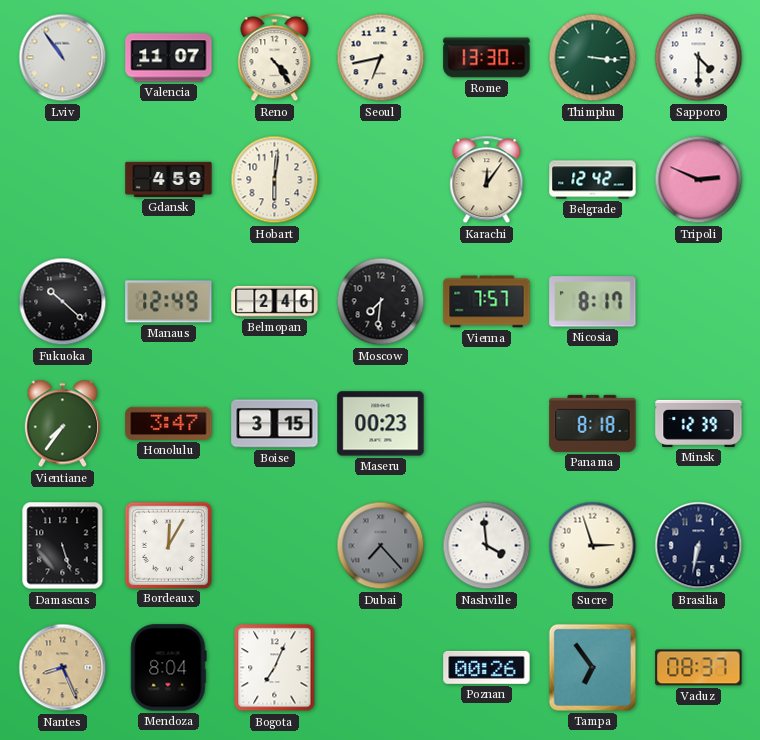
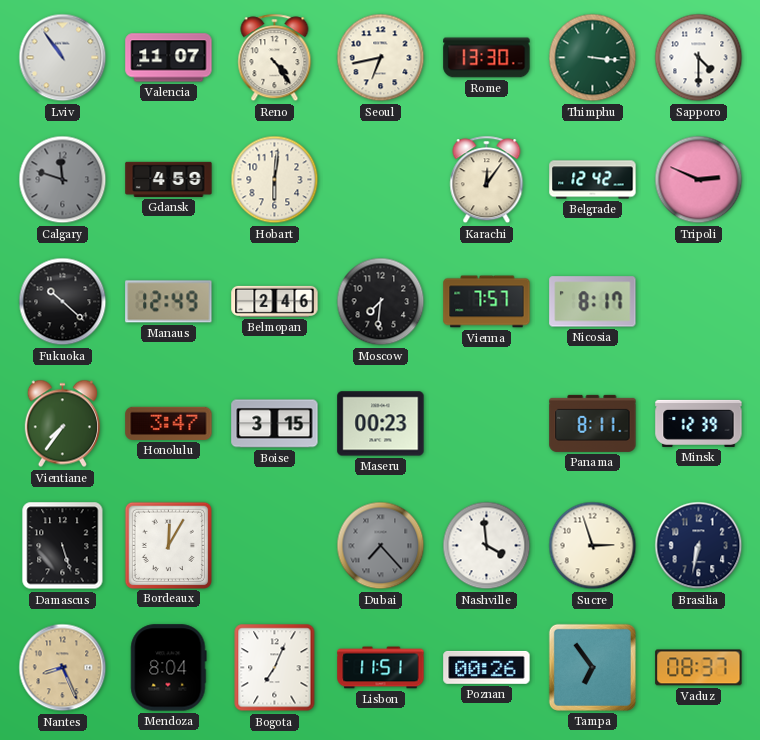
Calgary: none -> 11:48
Panama: 8:18 -> 8:11
Lisbon: none -> 11:51
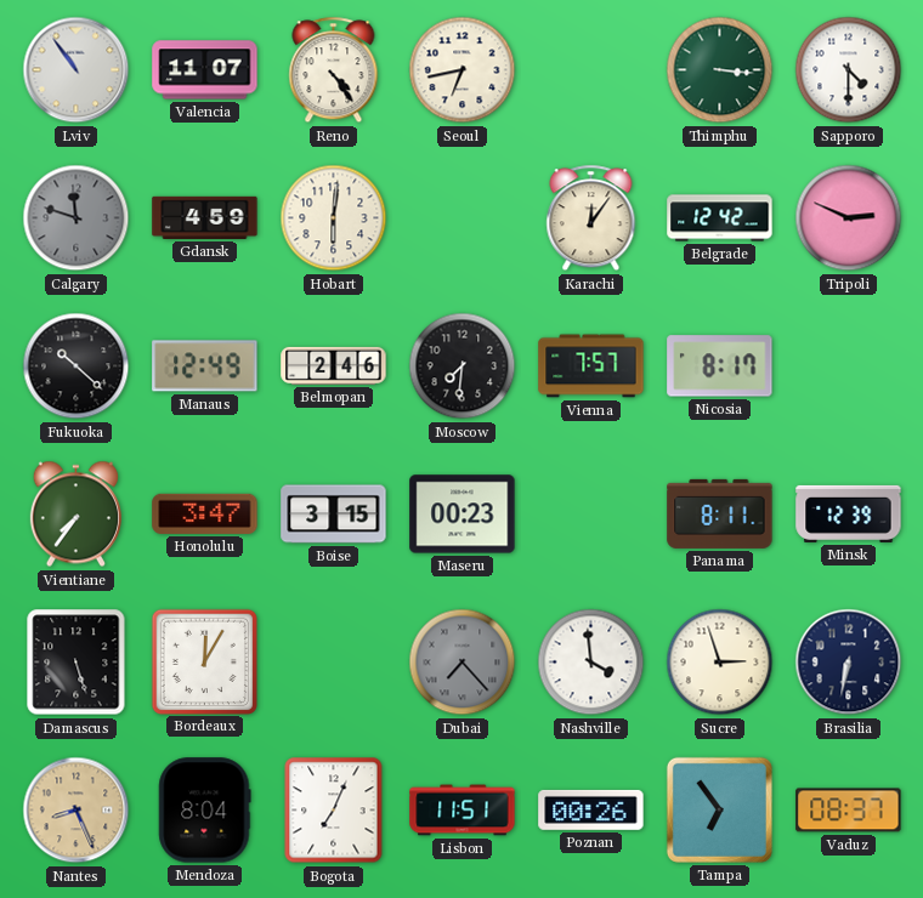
Rome: 13:30 -> none
